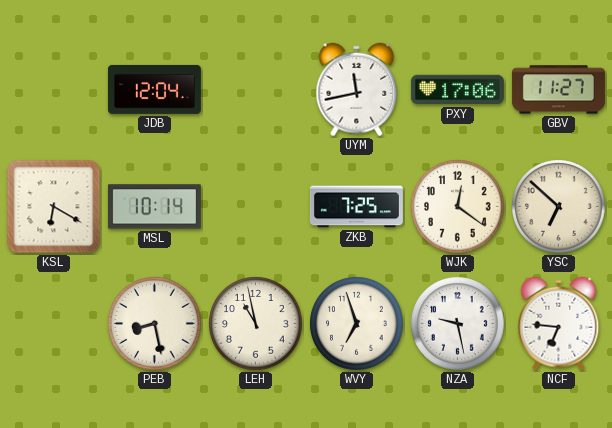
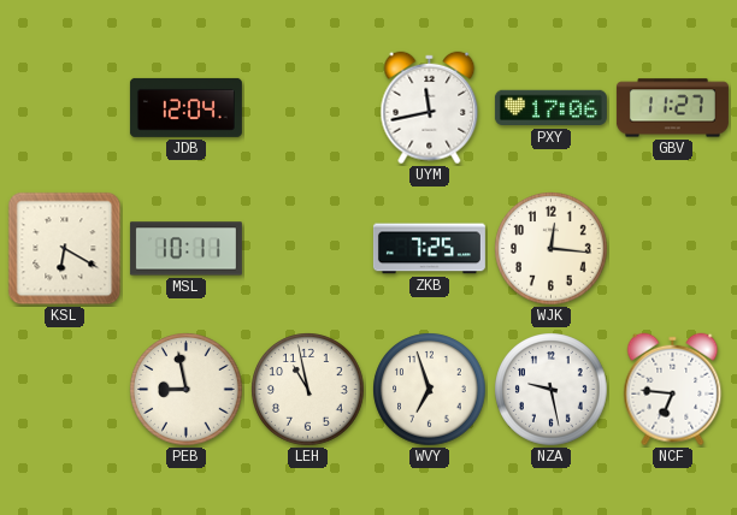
MSL: 10:14 -> 10:11
WJK: 12:21 -> 12:16
YSC: 6:52 -> none
PEB: 8:28 -> 8:58
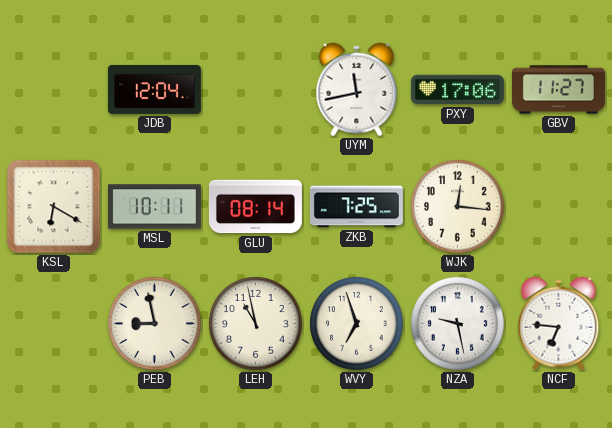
GLU: none -> 08:14
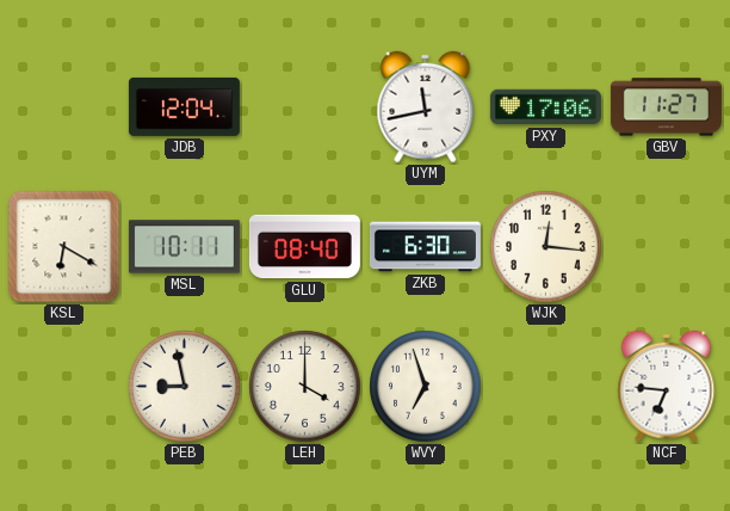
GLU: 08:14 -> 08:40
ZKB: 7:25 -> 6:30
LEH: 10:58 -> 4:00
NZA: 9:28 -> none
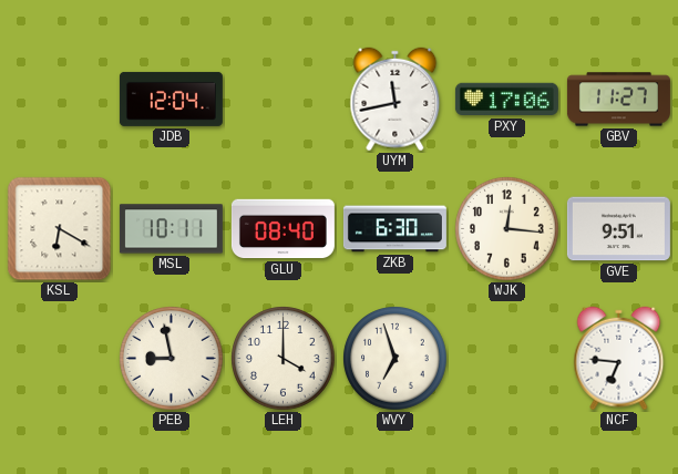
GVE: none -> 9:51
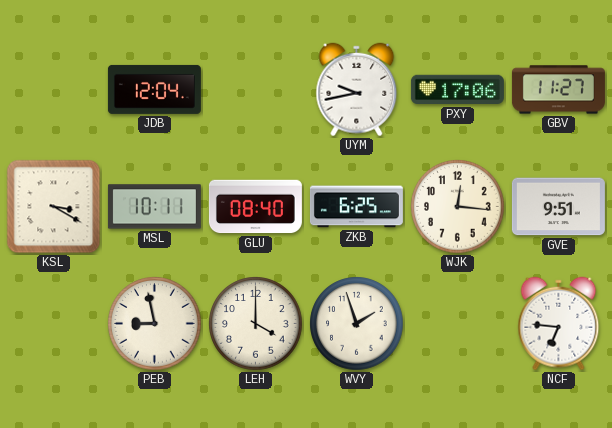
UYM: 11:43 -> 9:43
KSL: 6:20 -> 3:20
ZKB: 6:30 -> 6:25
WVY: 6:57 -> 1:57
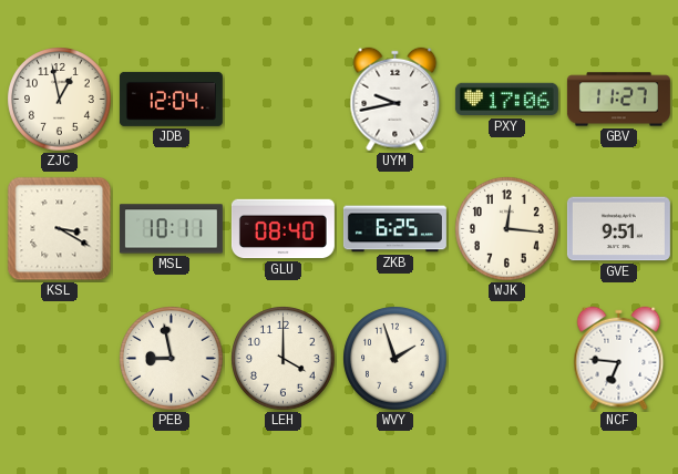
ZJC: none -> 12:58
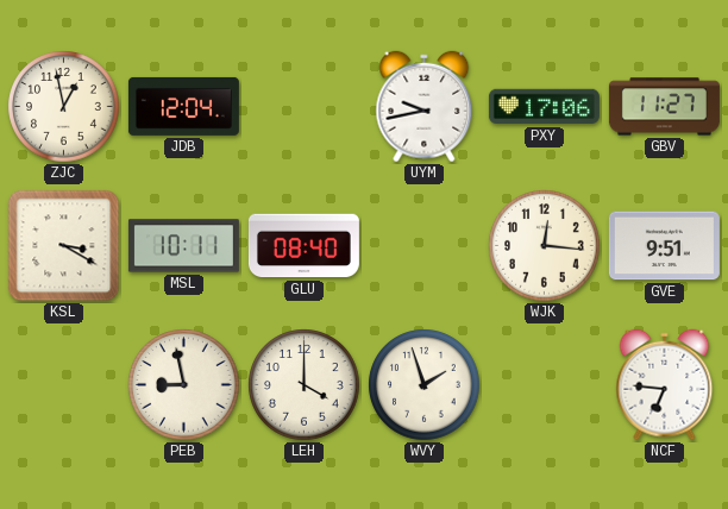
ZKB: 6:25 -> none
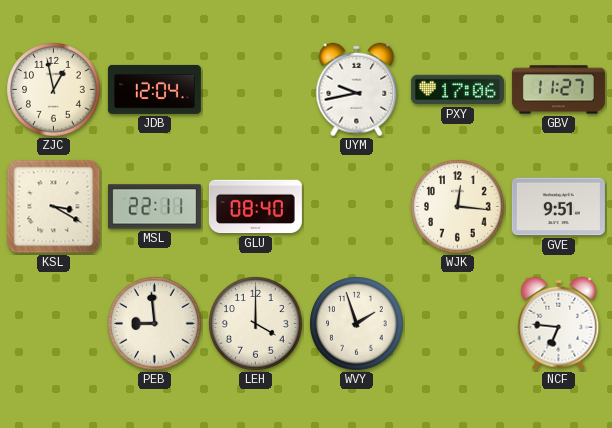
MSL: 10:11 -> 22:11
PEB: 8:58 -> 8:59
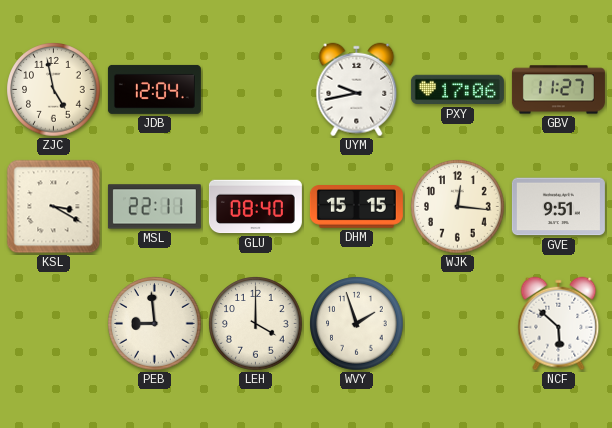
ZJC: 12:58 -> 4:58
DHM: none -> 15:15
NCF: 6:46 -> 5:52
